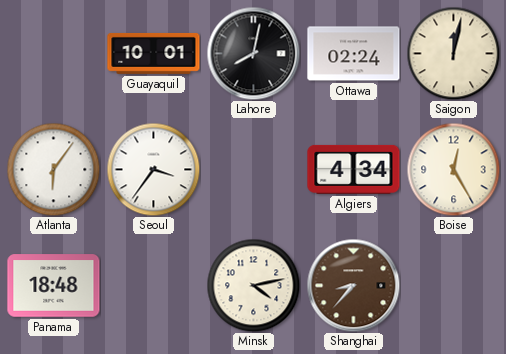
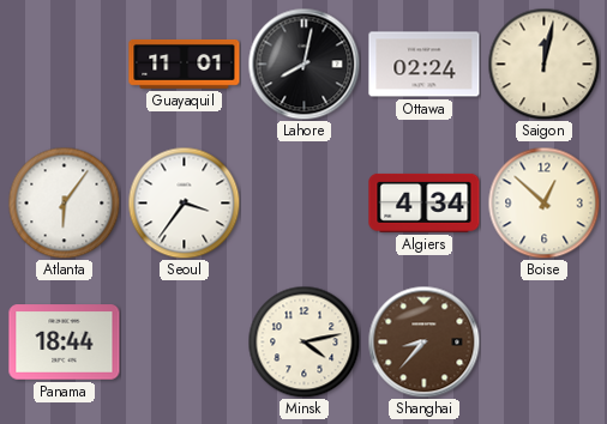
Guayaquil: 10:01 -> 11:01
Boise: 12:25 -> 12:52
Panama: 18:48 -> 18:44
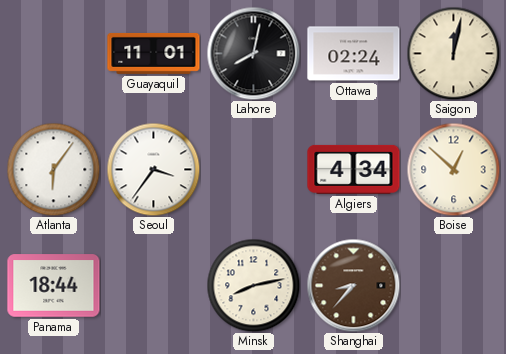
Minsk: 4:13 -> 8:13
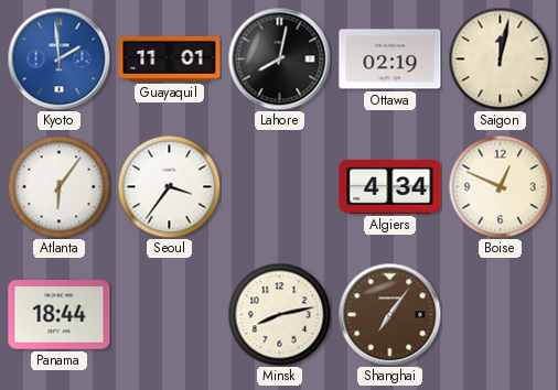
Kyoto: none -> 1:59
Ottawa: 02:24 -> 02:19
Boise: 12:52 -> 12:49
Shanghai: 8:37 -> 7:06
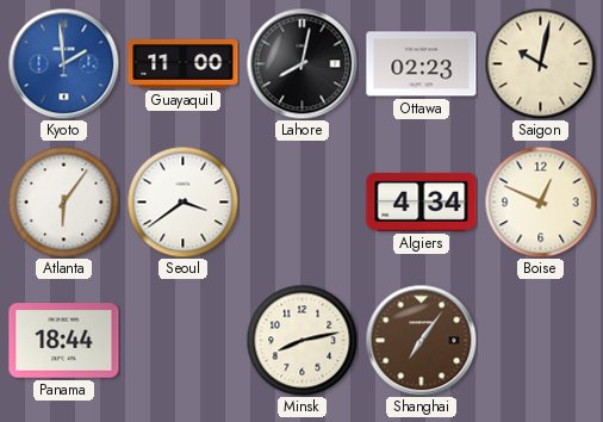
Guayaquil: 11:01 -> 11:00
Ottawa: 02:19 -> 02:23
Saigon: 12:02 -> 10:02
Seoul: 3:36 -> 3:39
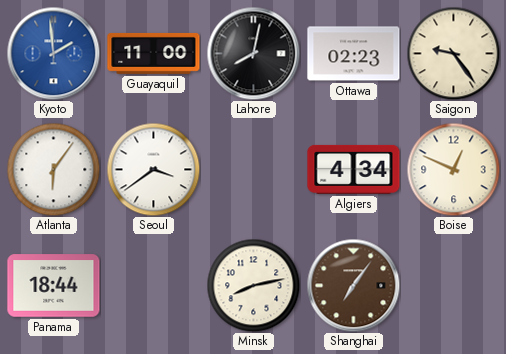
Saigon: 10:02 -> 9:24
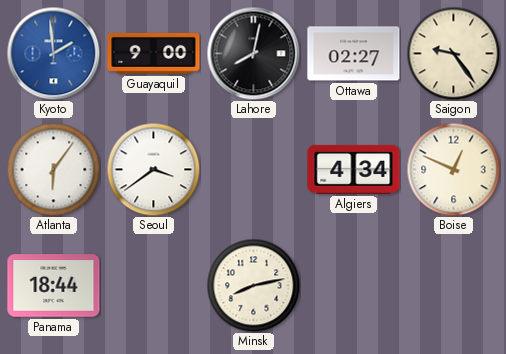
Guayaquil: 11:00 -> 9:00
Ottawa: 02:23 -> 02:27
Shanghai: 7:06 -> none
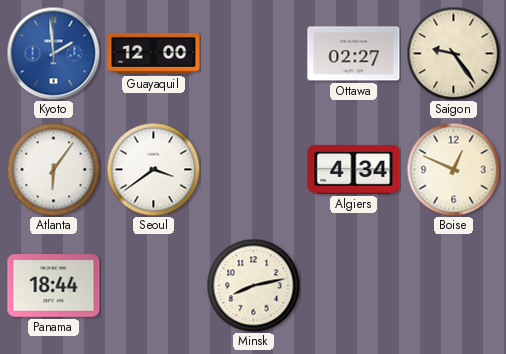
Guayaquil: 9:00 -> 12:00
Lahore: 8:02 -> none
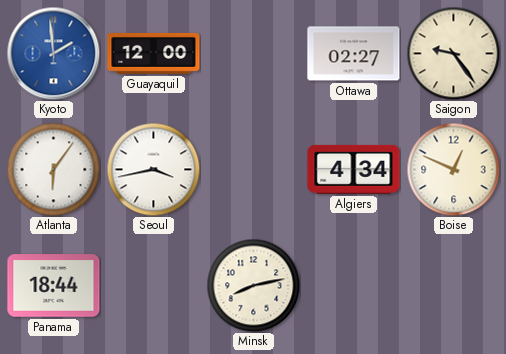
Seoul: 3:39 -> 3:43
